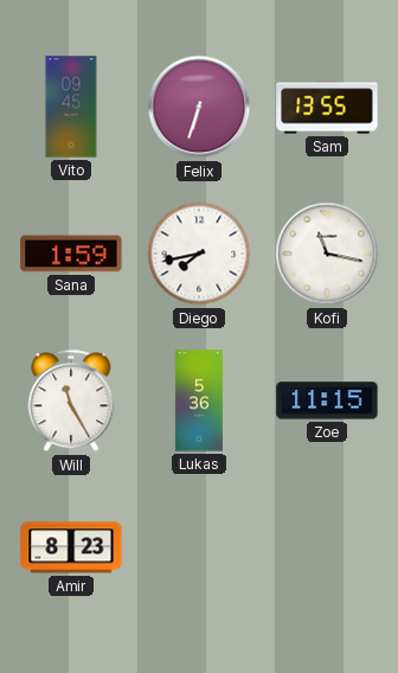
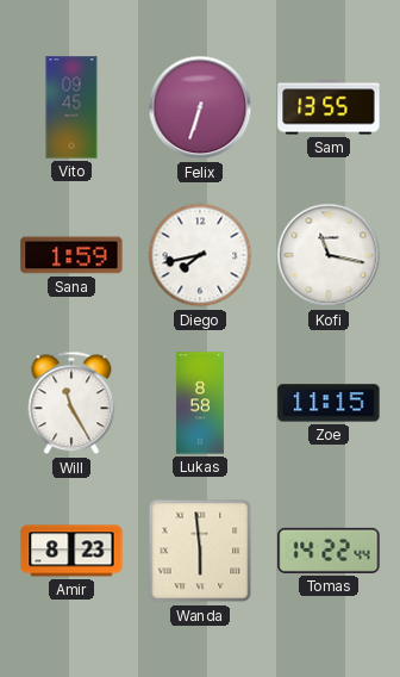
Lukas: 5:36 -> 8:58
Wanda: none -> 5:59
Tomas: none -> 14:22
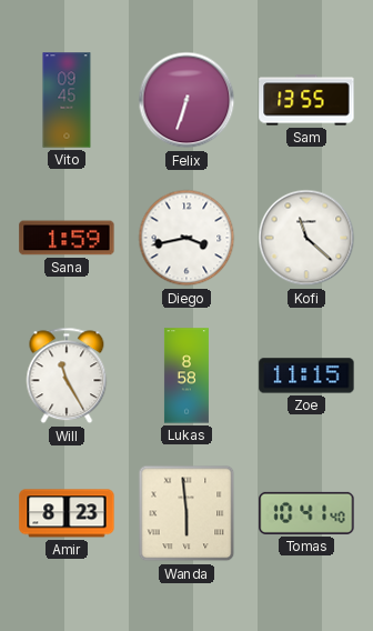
Diego: 7:43 -> 3:43
Kofi: 11:17 -> 11:22
Tomas: 14:22 -> 10:41
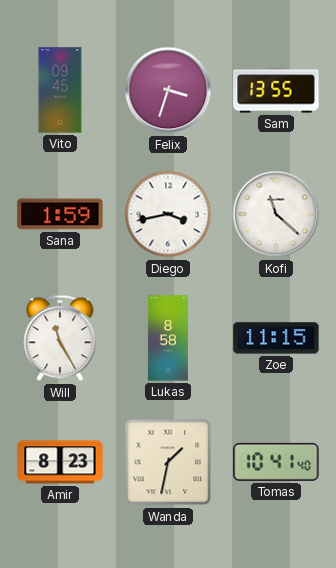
Felix: 6:33 -> 3:33
Wanda: 5:59 -> 1:32
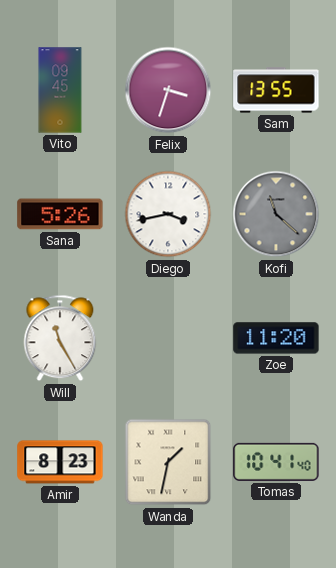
Sana: 1:59 -> 5:26
Kofi dial: white -> grey
Lukas: 8:58 -> none
Zoe: 11:15 -> 11:20
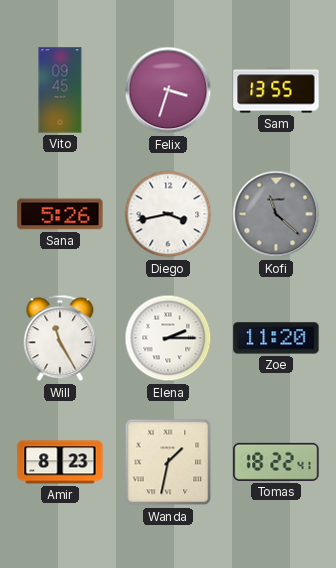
Elena: none -> 2:15
Tomas: 10:41 -> 18:22
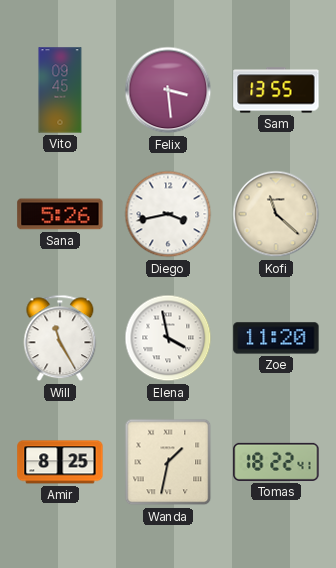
Felix: 3:33 -> 3:29
Kofi dial: grey -> cream
Elena: 2:15 -> 3:58
Amir: 8:23 -> 8:25
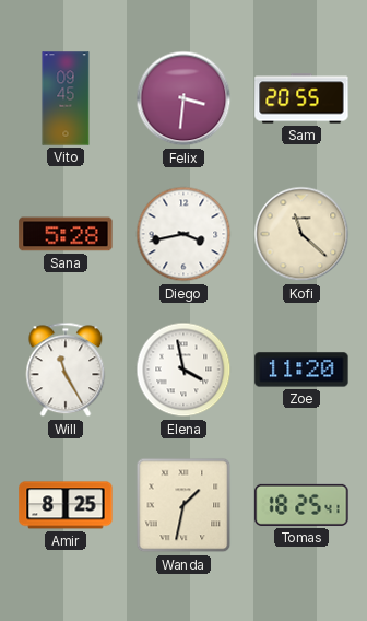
Felix: 3:29 -> 3:31
Sam: 13:55 -> 20:55
Sana: 5:26 -> 5:28
Tomas: 18:22 -> 18:25
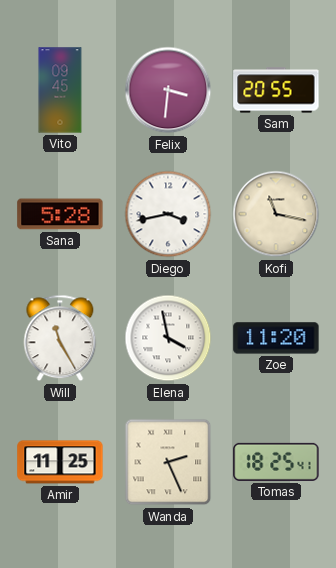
Kofi: 11:22 -> 11:17
Amir: 8:25 -> 11:25
Wanda: 1:32 -> 2:26
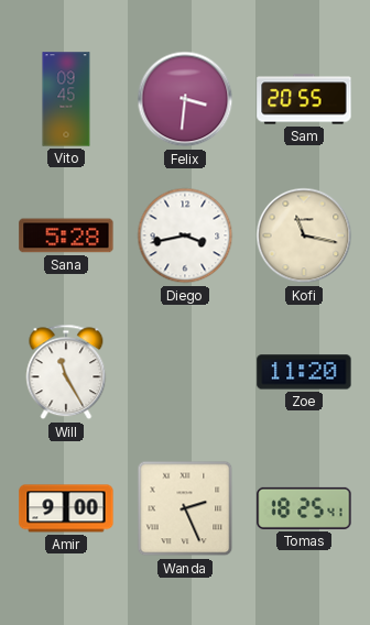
Elena: 3:58 -> none
Amir: 11:25 -> 9:00
